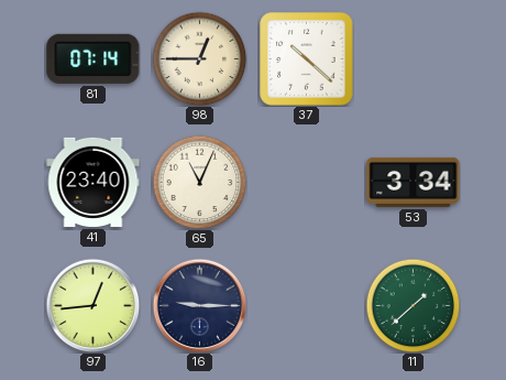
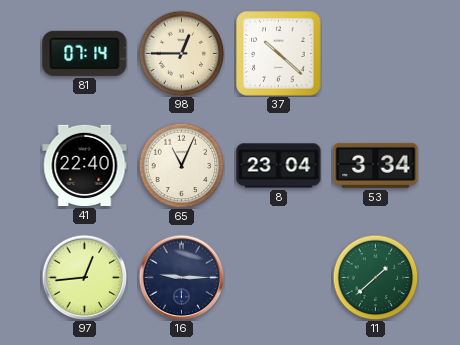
41: 23:40 -> 22:40
8: none -> 23:04
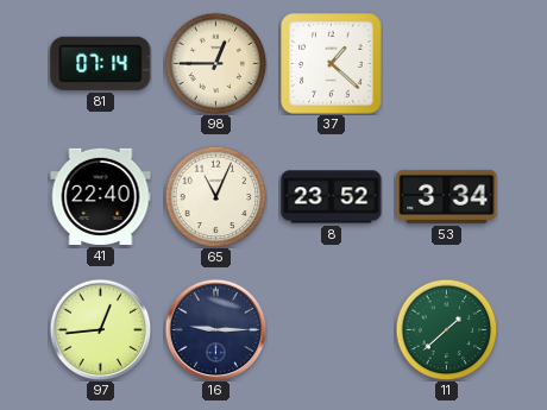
37: 10:22 -> 1:22
8: 23:04 -> 23:52
